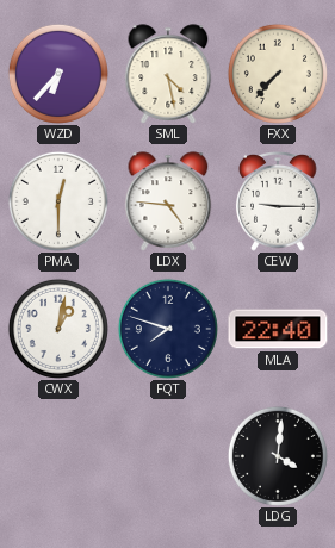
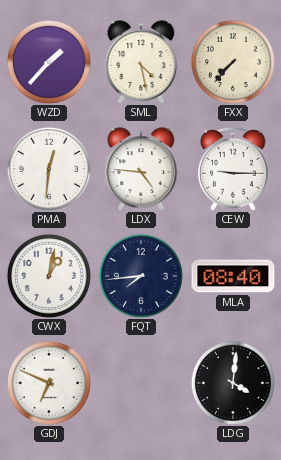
WZD: 6:37 -> 1:37
PMA: 12:30 -> 12:31
FQT: 7:48 -> 7:44
MLA: 22:40 -> 08:40
GDJ: none -> 6:49
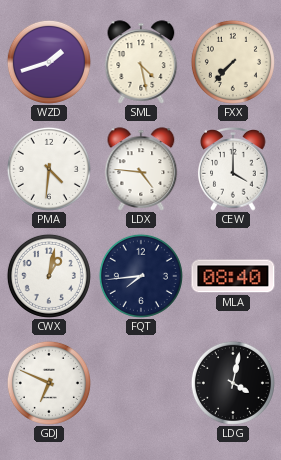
WZD: 1:37 -> 1:42
PMA: 12:31 -> 4:31
CEW: 9:15 -> 4:00
LDG: 4:01 -> 4:02
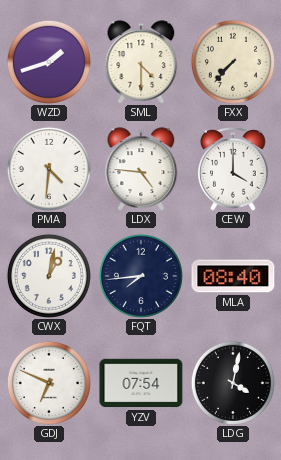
SML: 4:28 -> 4:30
YZV: none -> 07:54
